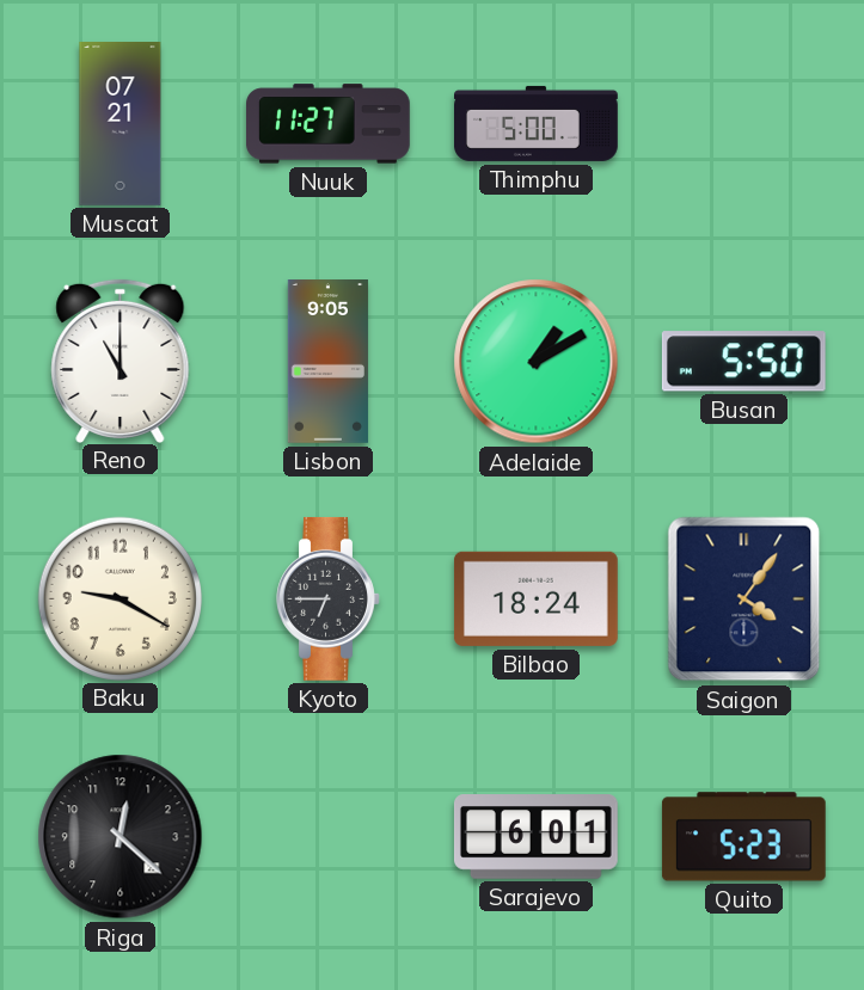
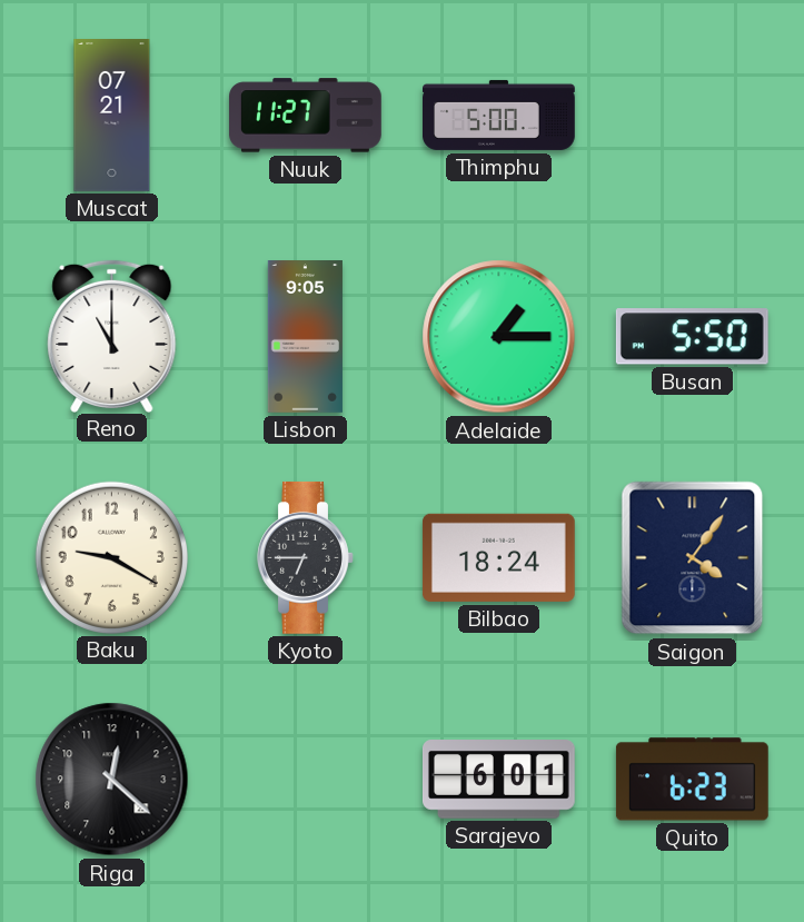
Adelaide: 1:10 -> 1:15
Quito: 5:23 -> 6:23
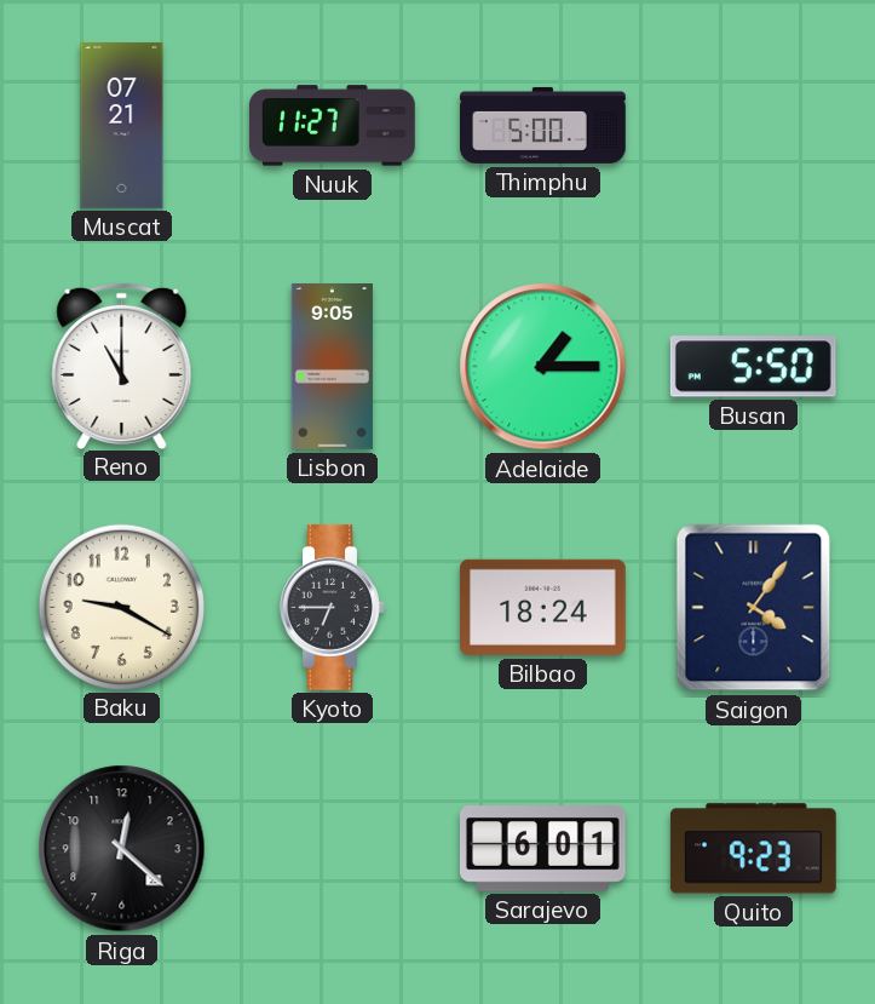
Quito: 6:23 -> 9:23
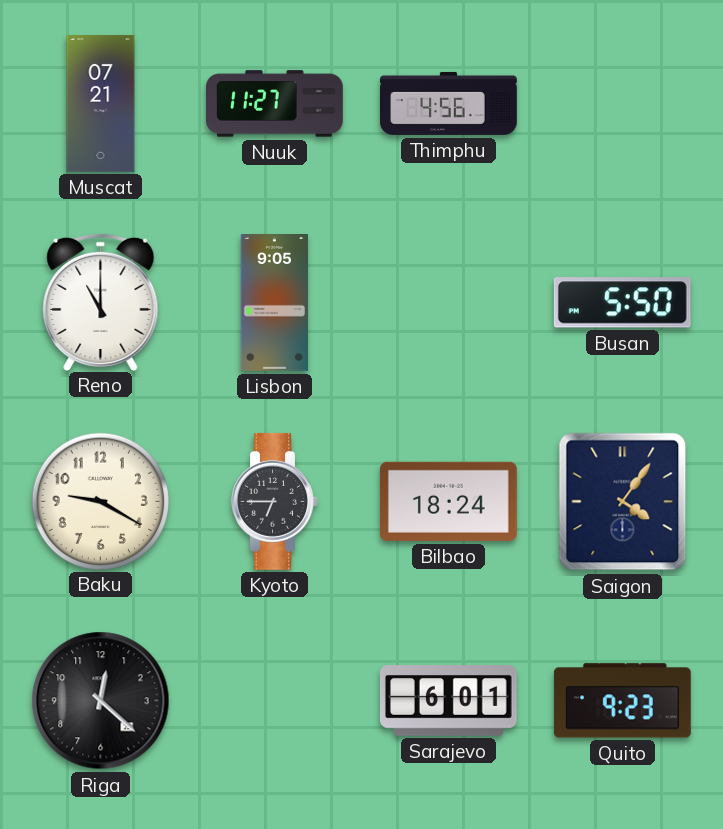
Thimphu: 5:00 -> 4:56
Adelaide: 1:15 -> none
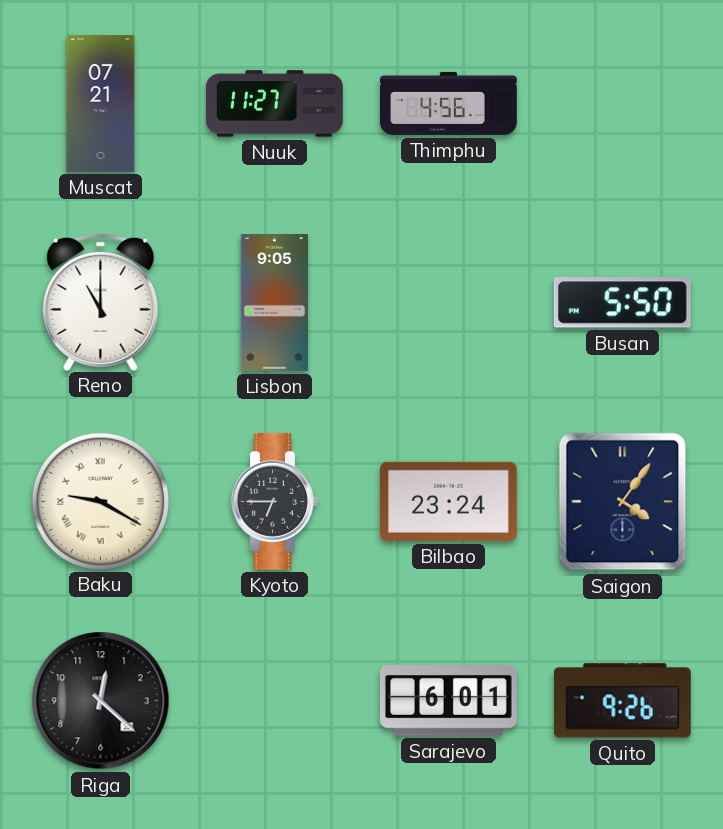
Baku numerals: Arabic -> Roman
Bilbao: 18:24 -> 23:24
Quito: 9:23 -> 9:26
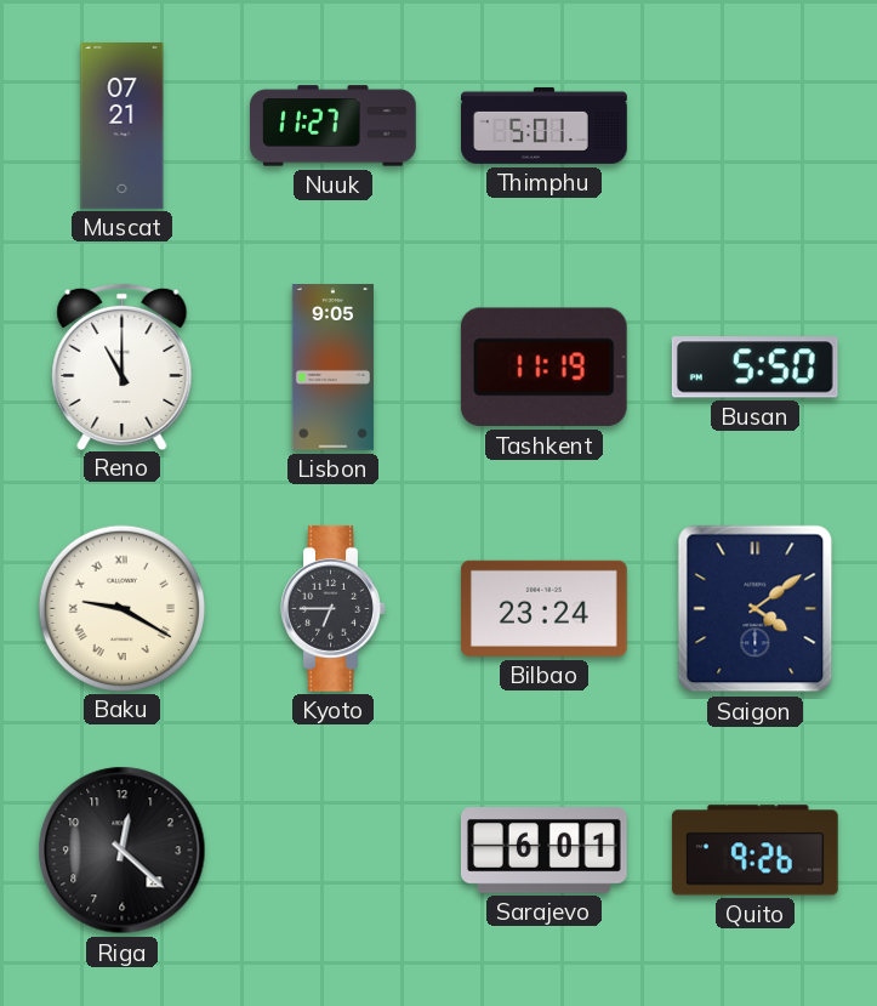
Thimphu: 4:56 -> 5:01
Tashkent: none -> 11:19
Saigon: 4:06 -> 4:09
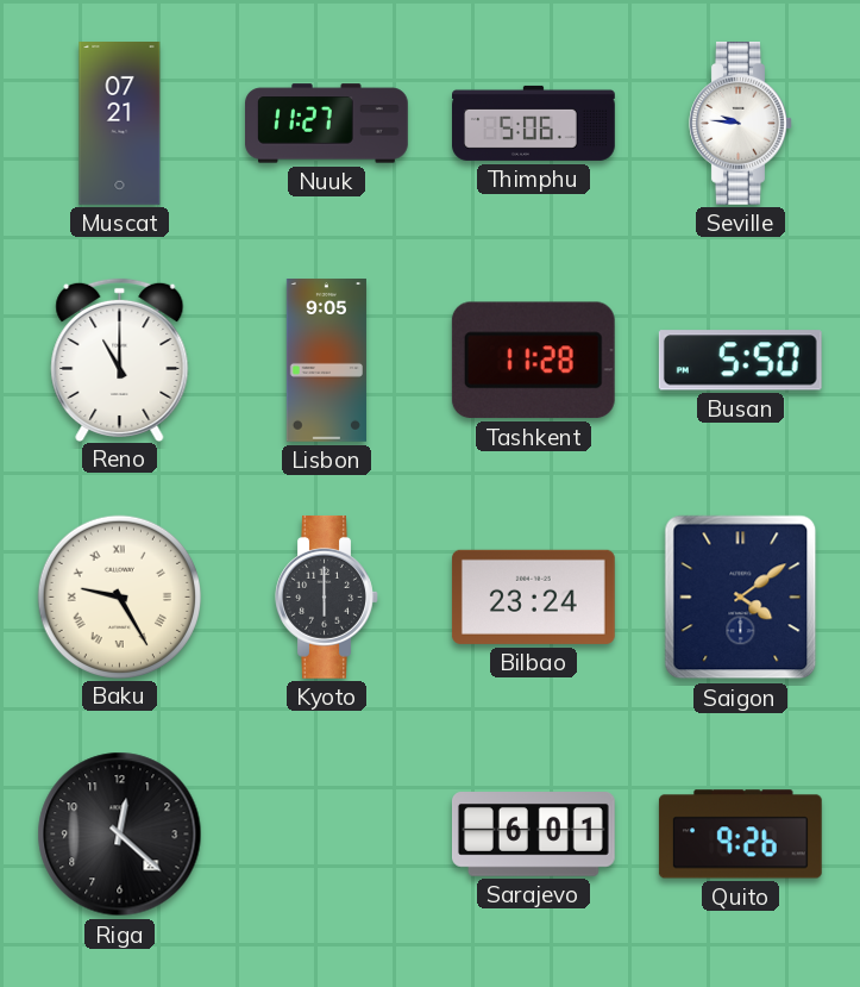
Thimphu: 5:01 -> 5:06
Seville: none -> 9:46
Tashkent: 11:19 -> 11:28
Baku: 9:20 -> 9:25
Kyoto: 6:45 -> 6:00
